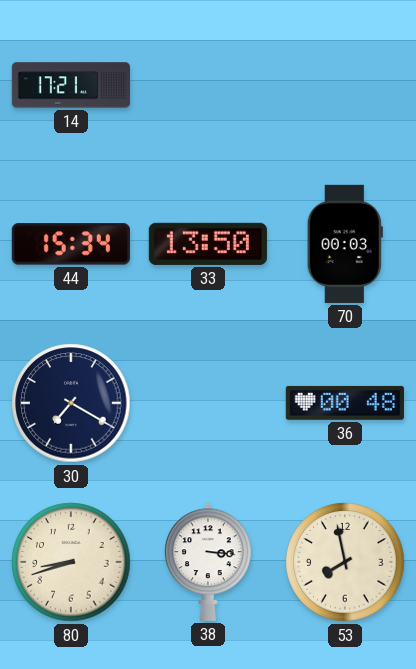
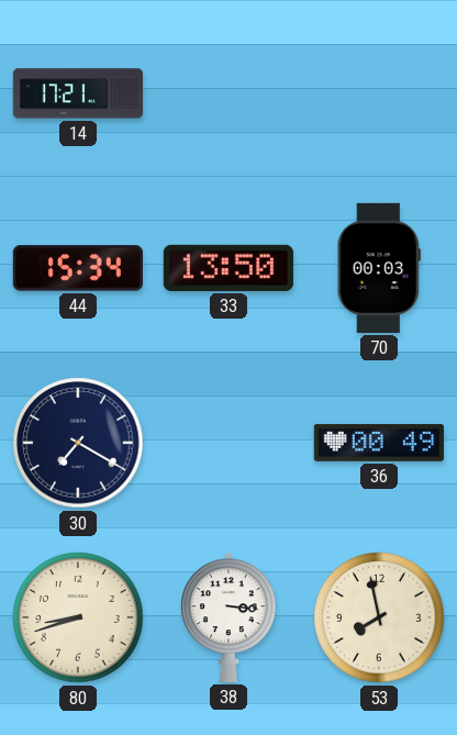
36: 00:48 -> 00:49
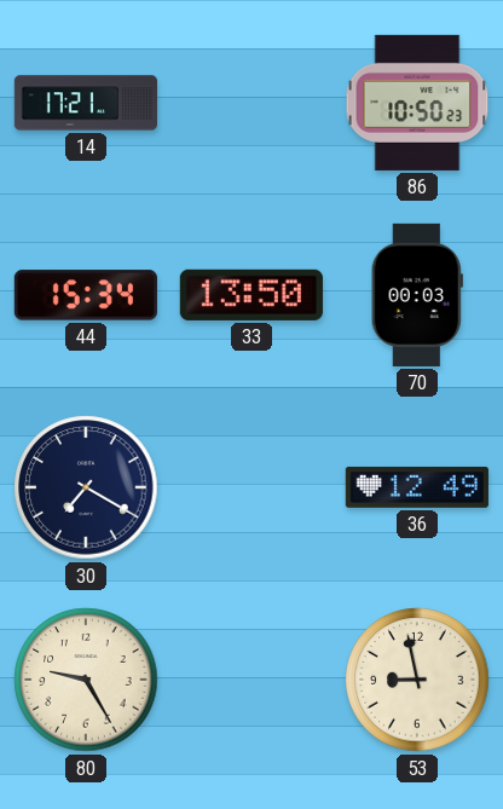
86: none -> 10:50
36: 00:49 -> 12:49
80: 8:42 -> 9:25
38: 3:16 -> none
53: 7:58 -> 8:58
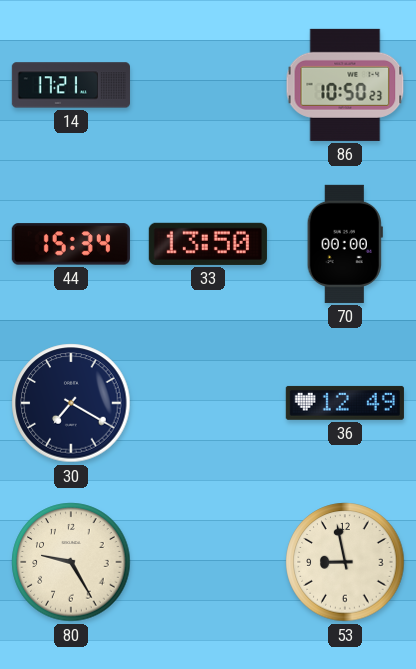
70: 00:03 -> 00:00
